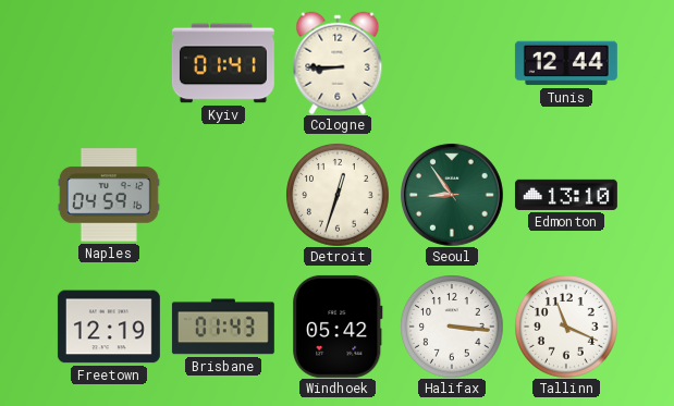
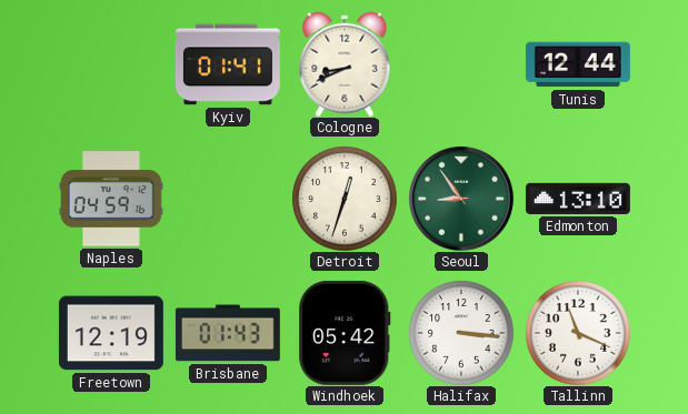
Cologne: 8:45 -> 8:41
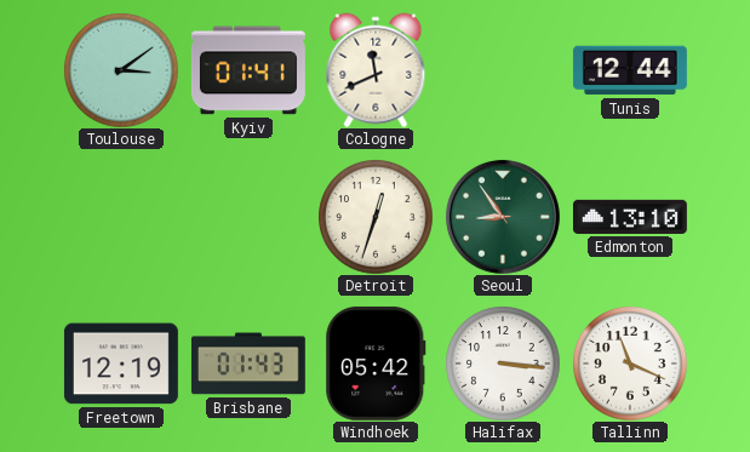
Toulouse: none -> 3:09
Cologne: 8:41 -> 11:41
Naples: 04:59 -> none
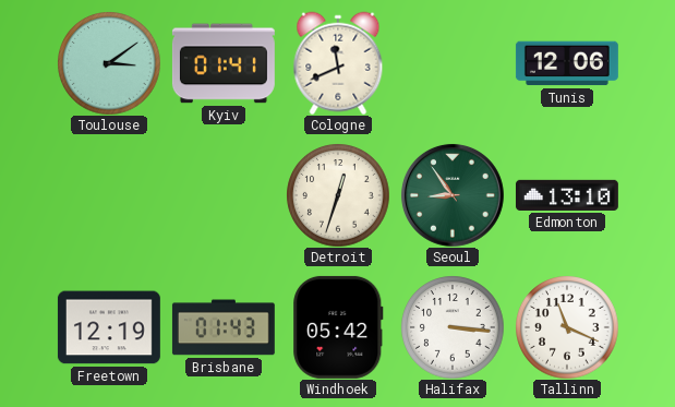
Tunis: 12:44 -> 12:06
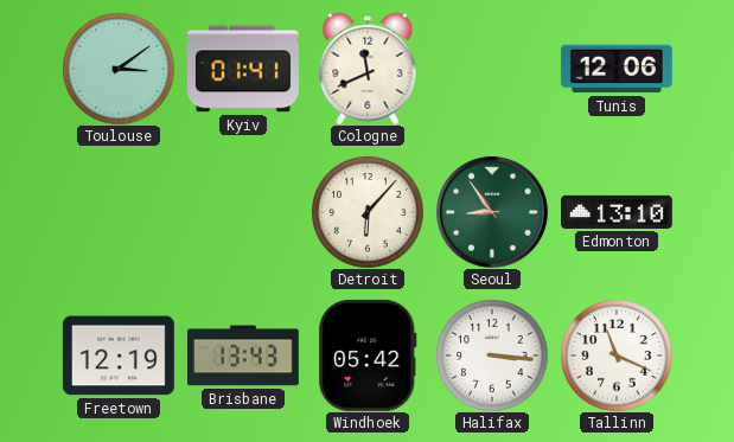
Detroit: 12:33 -> 6:07
Brisbane: 01:43 -> 13:43
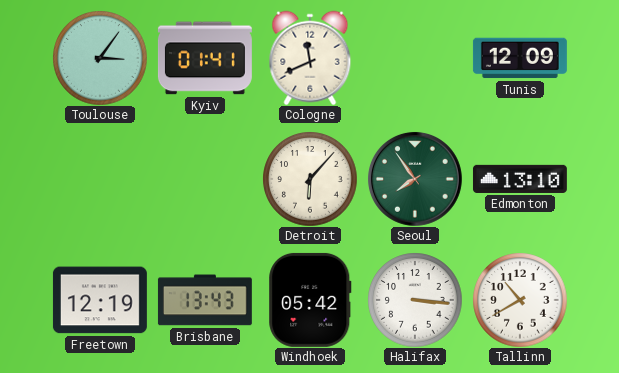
Toulouse: 3:09 -> 3:06
Tunis: 12:06 -> 12:09
Seoul: 8:54 -> 7:54
Tallinn: 11:19 -> 10:40
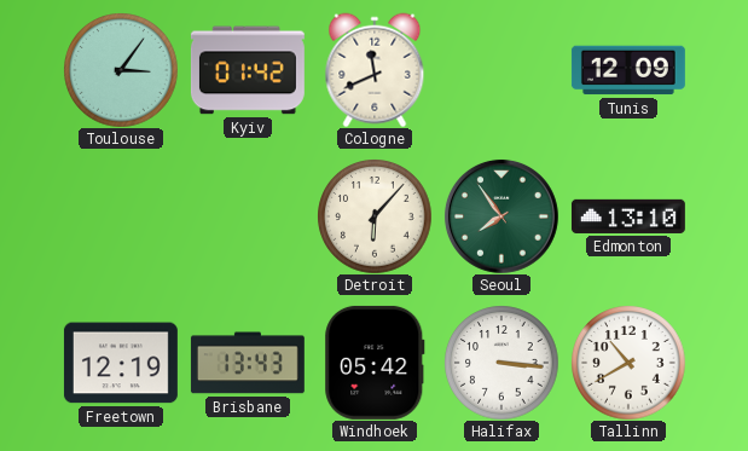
Kyiv: 01:41 -> 01:42
